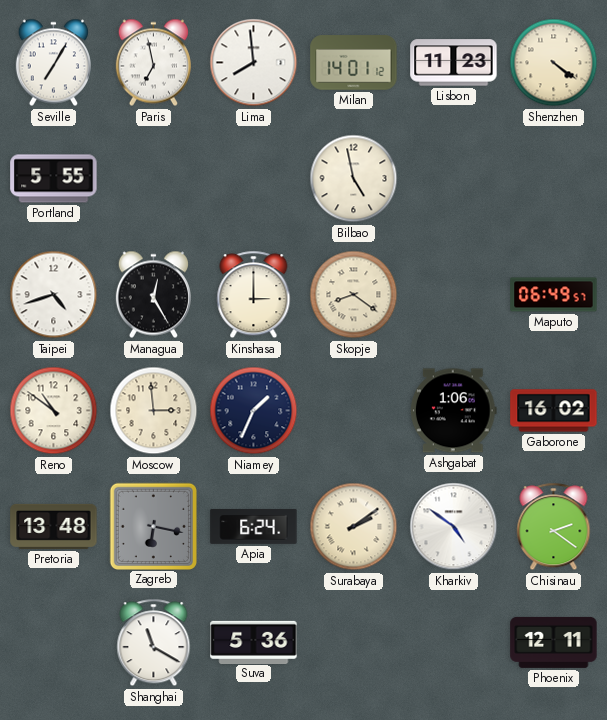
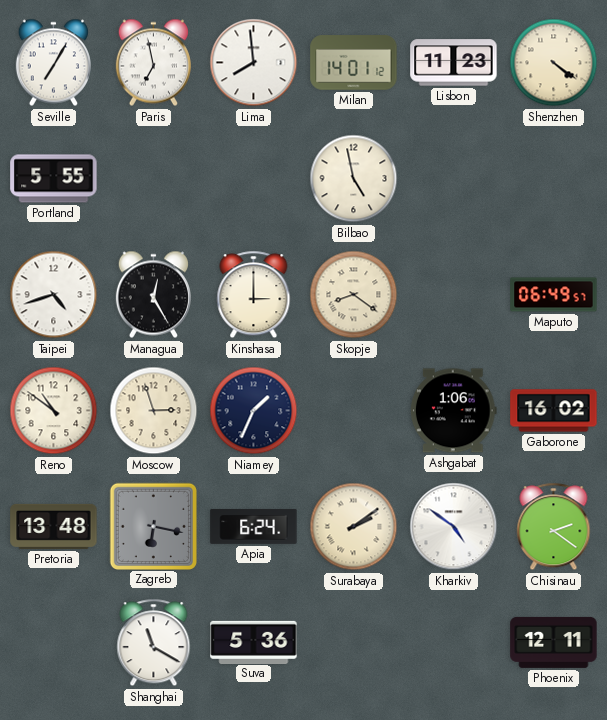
Moscow: 2:59 -> 2:57
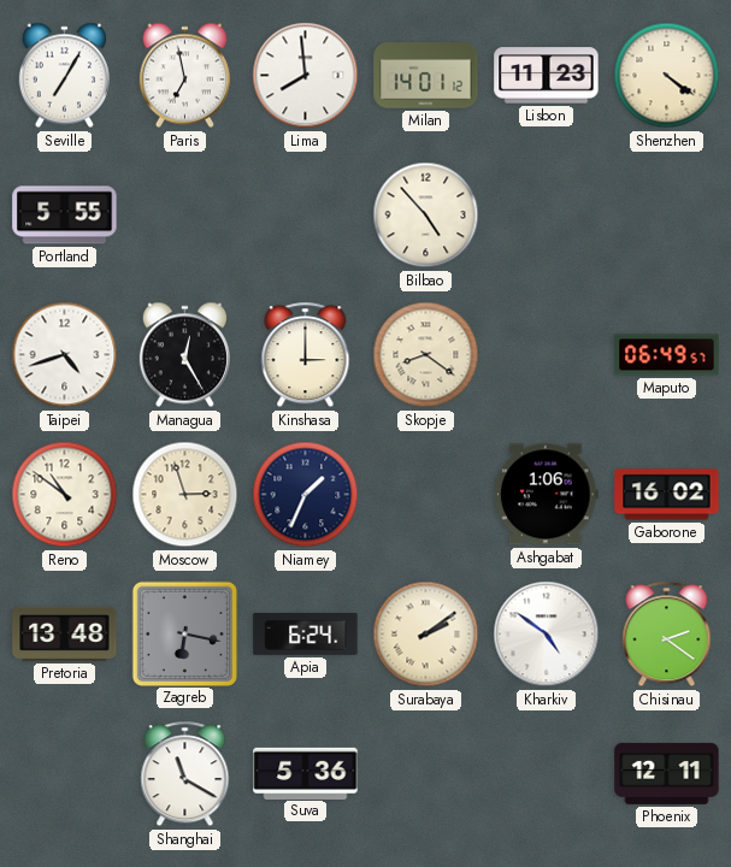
Bilbao: 4:58 -> 4:53
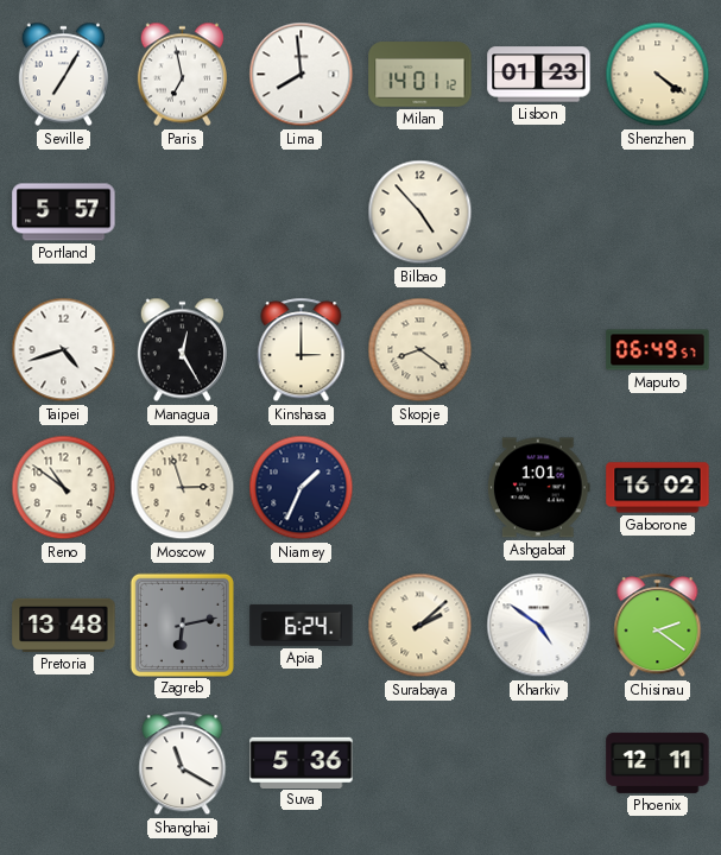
Lisbon: 11:23 -> 01:23
Portland: 5:55 -> 5:57
Ashgabat: 1:06 -> 1:01
Zagreb: 6:17 -> 6:13
Surabaya: 2:09 -> 2:08
